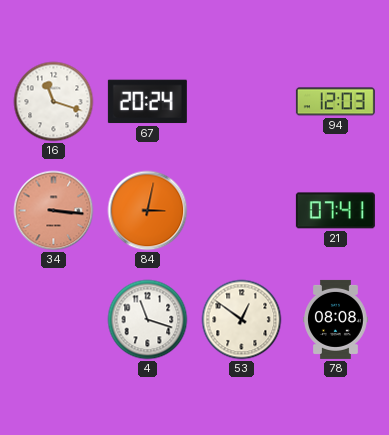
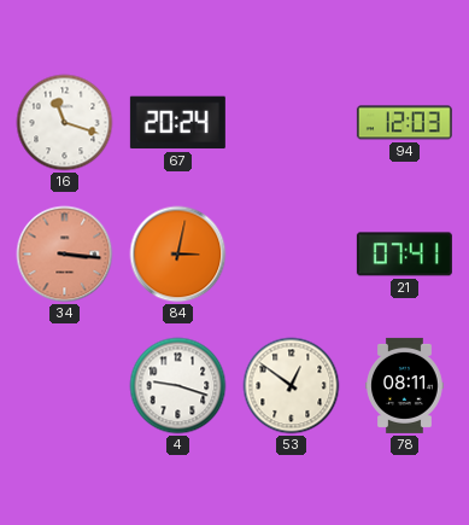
4: 11:18 -> 9:18
78: 08:08 -> 08:11
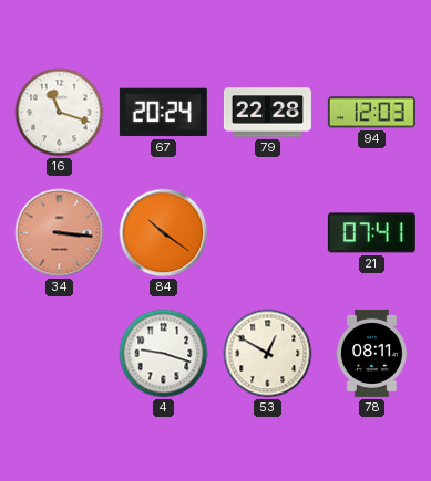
79: none -> 22:28
84: 3:02 -> 10:21
53: 12:51 -> 12:50
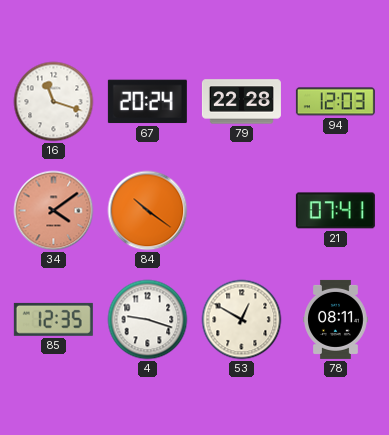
34: 3:16 -> 4:09
85: none -> 12:35
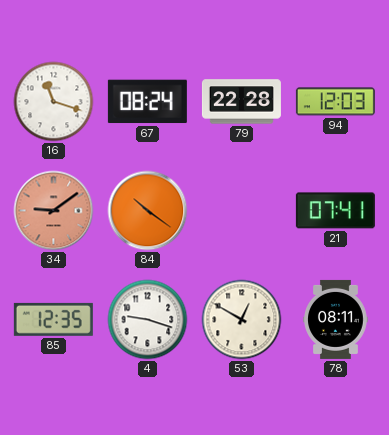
67: 20:24 -> 08:24
34: 4:09 -> 9:09
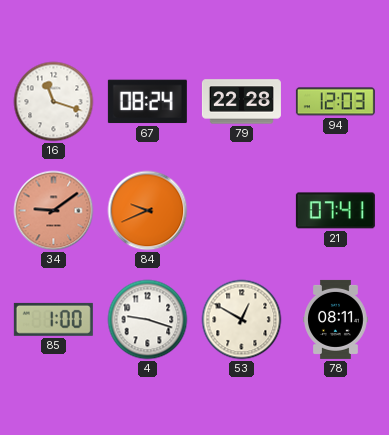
84: 10:21 -> 9:41
85: 12:35 -> 1:00
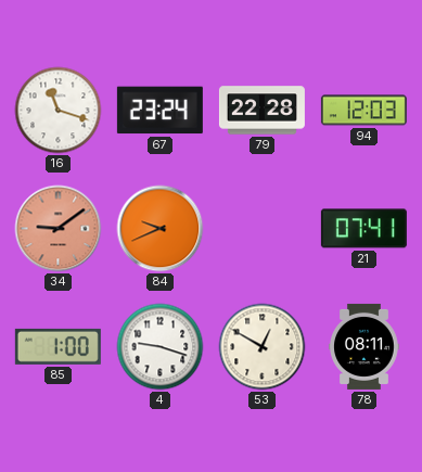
67: 08:24 -> 23:24
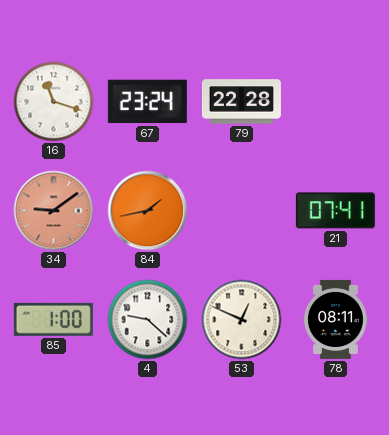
94: 12:03 -> none
84: 9:41 -> 1:43
4: 9:18 -> 9:22
53: 12:50 -> 12:49
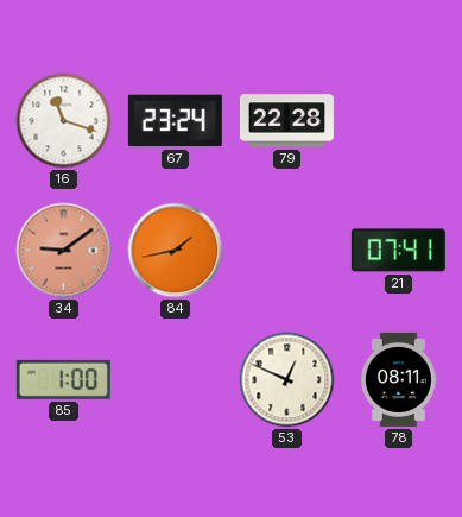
4: 9:22 -> none
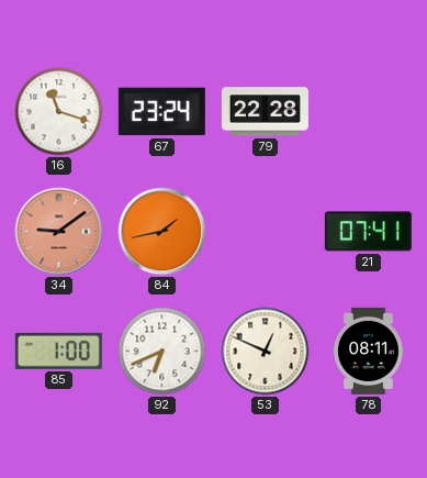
92: none -> 6:41
